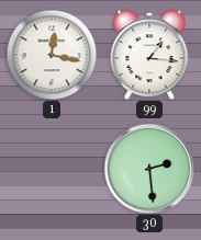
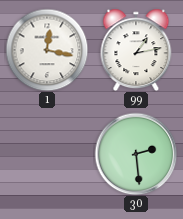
99: 1:16 -> 1:13
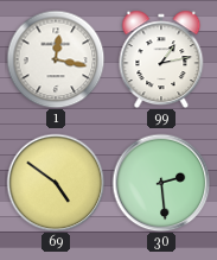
69: none -> 4:51
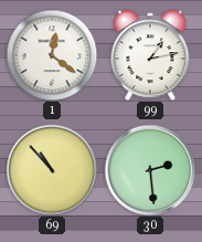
1: 12:17 -> 12:21
69: 4:51 -> 10:53
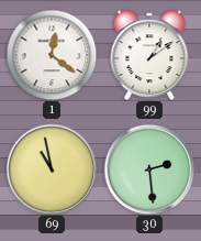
99: 1:13 -> 1:09
69: 10:53 -> 10:58
